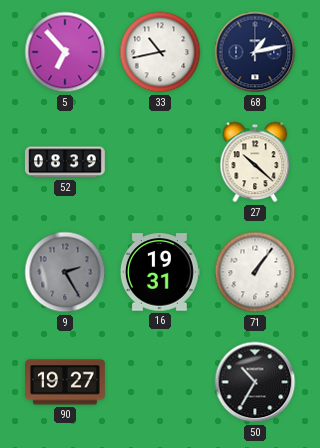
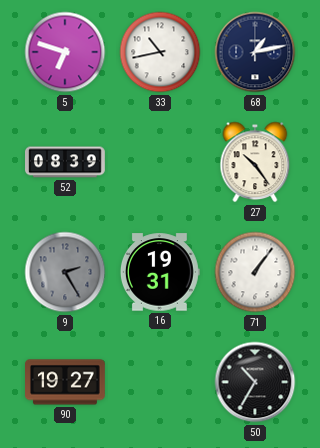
5: 6:53 -> 6:48
27: 10:22 -> 10:24
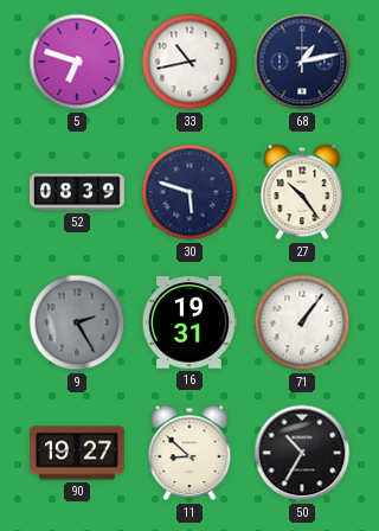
30: none -> 5:48
11: none -> 8:52
